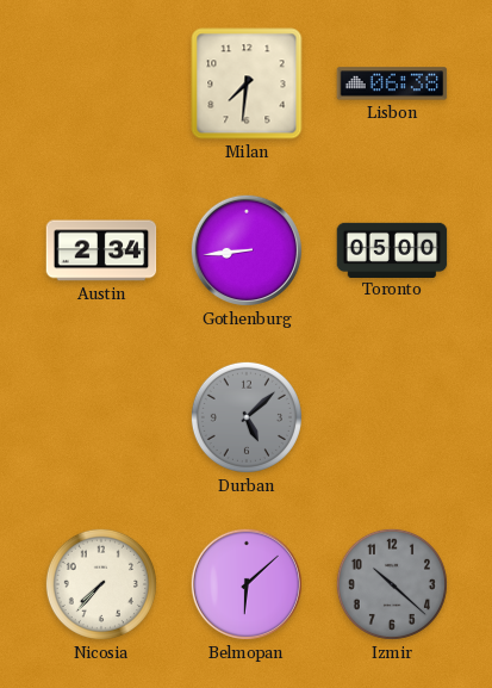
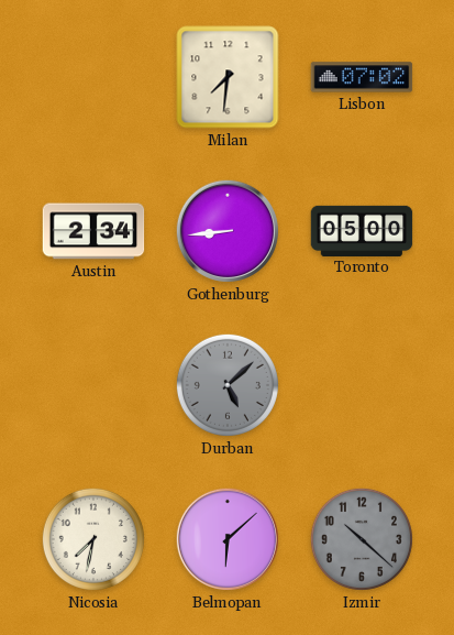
Lisbon: 06:38 -> 07:02
Nicosia: 7:37 -> 7:32
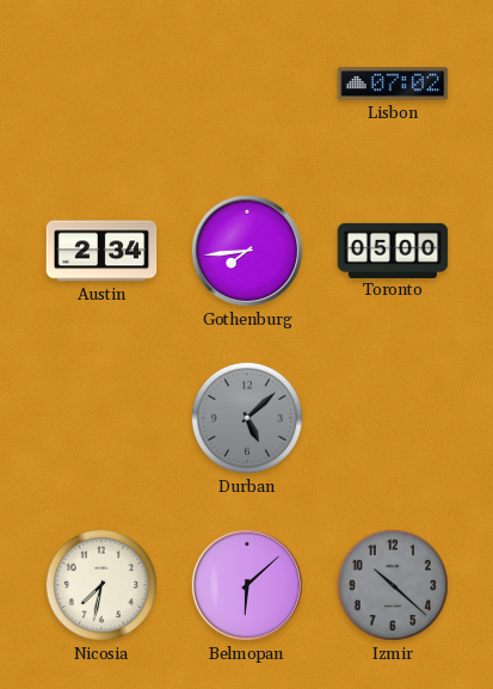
Milan: 7:31 -> none
Gothenburg: 8:44 -> 7:44
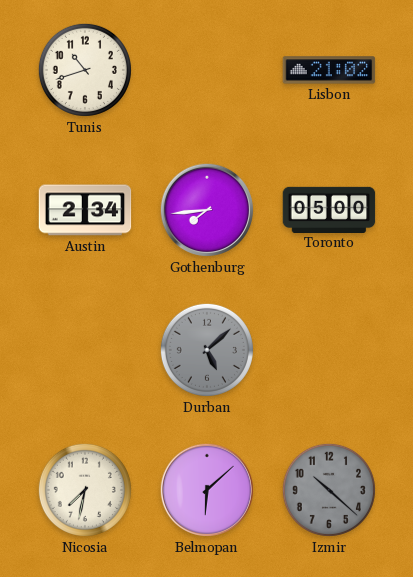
Tunis: none -> 10:42
Lisbon: 07:02 -> 21:02
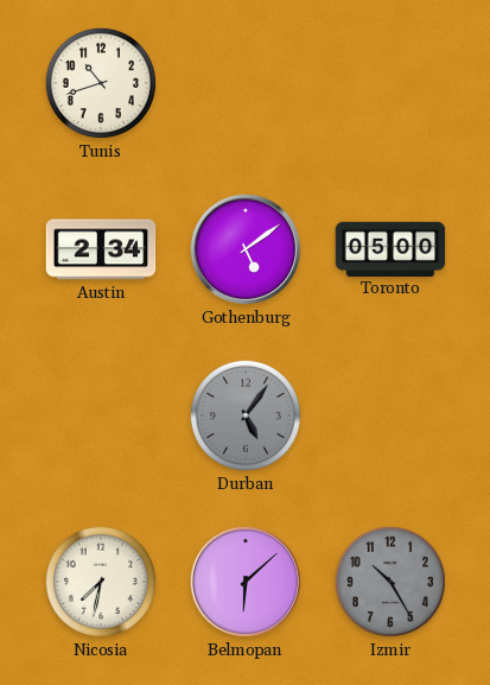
Lisbon: 21:02 -> none
Gothenburg: 7:44 -> 5:09
Durban: 5:08 -> 5:06
Izmir: 10:22 -> 10:25
